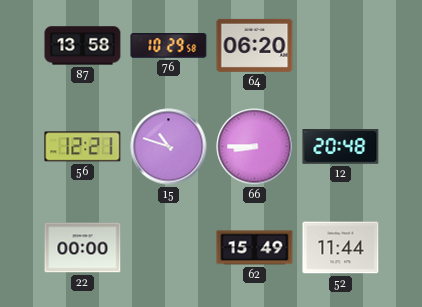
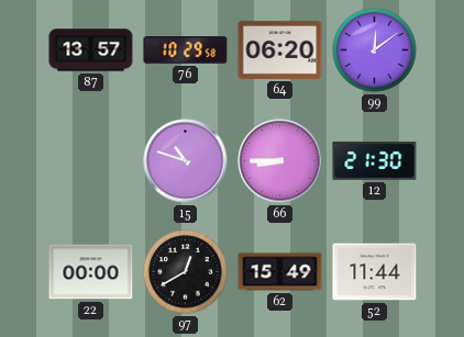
87: 13:58 -> 13:57
99: none -> 12:09
56: 12:21 -> none
12: 20:48 -> 21:30
97: none -> 12:40
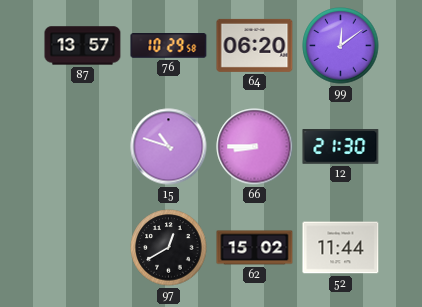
22: 00:00 -> none
62: 15:49 -> 15:02
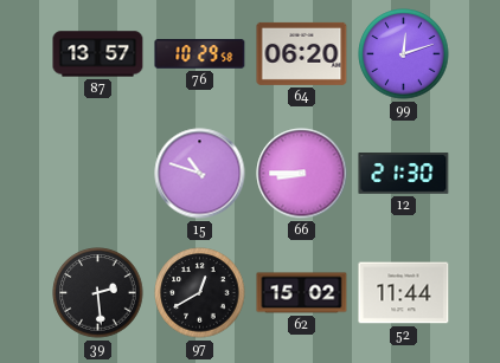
99: 12:09 -> 12:12
39: none -> 2:29
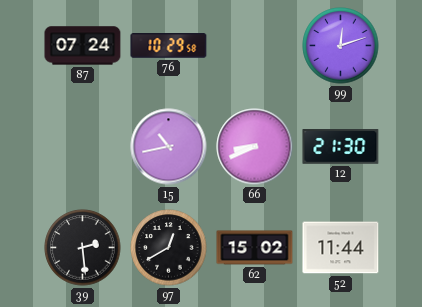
87: 13:57 -> 07:24
64: 06:20 -> none
15: 10:48 -> 10:43
66: 8:45 -> 8:41
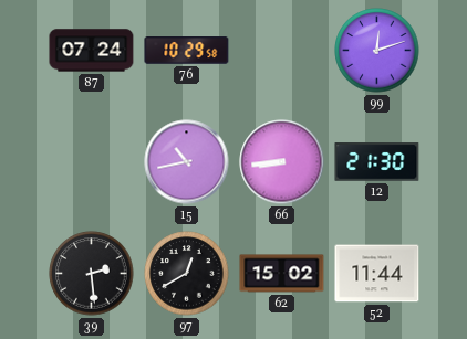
66: 8:41 -> 8:44
